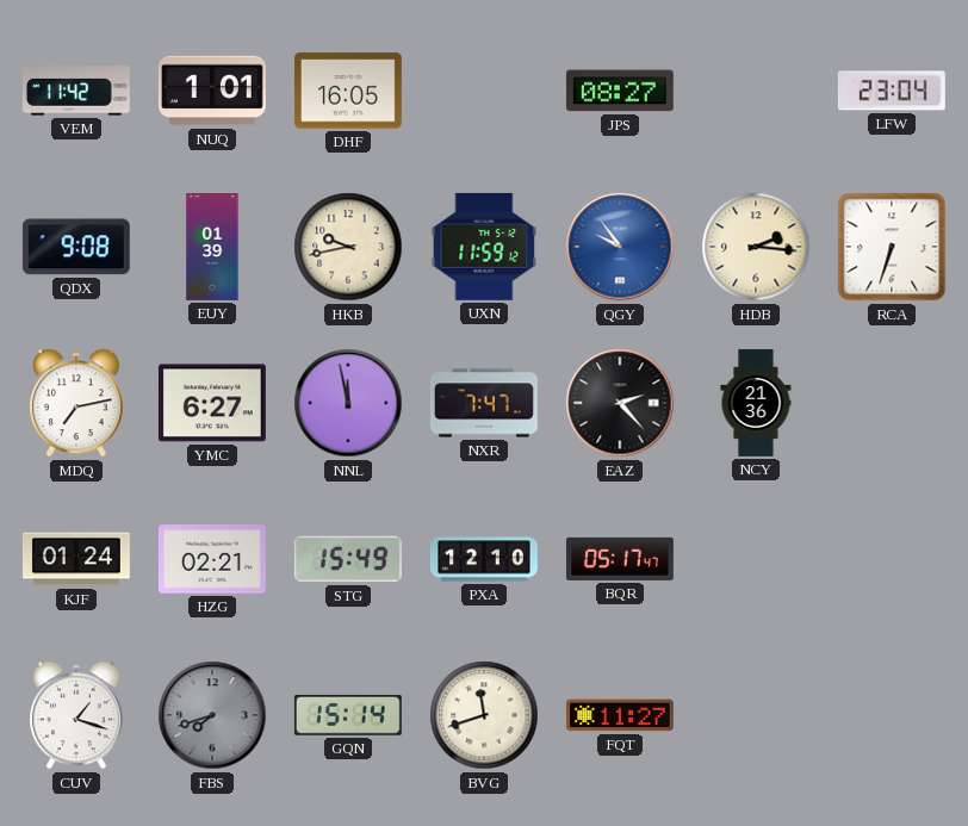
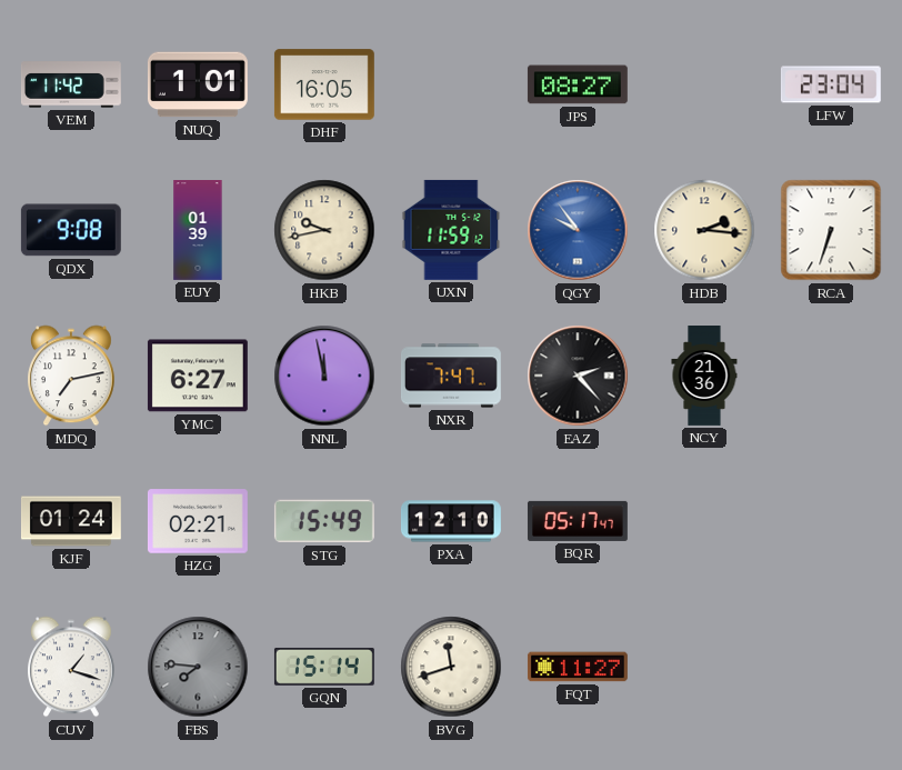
FBS: 7:42 -> 7:46
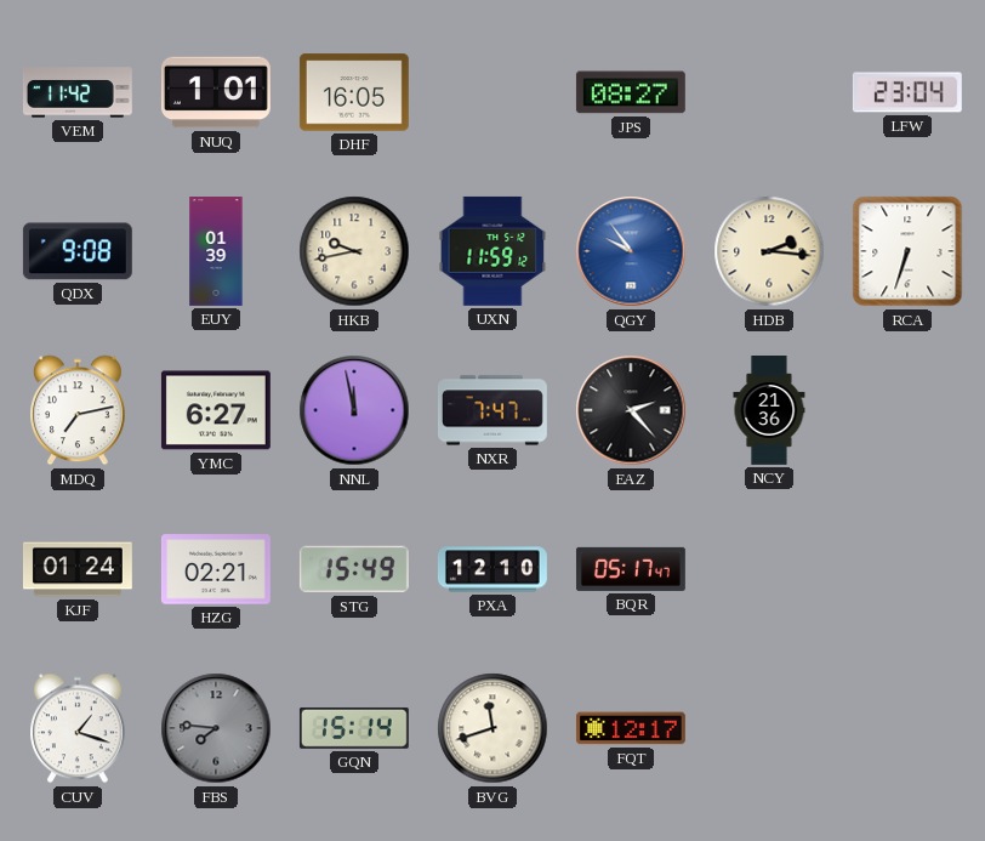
FQT: 11:27 -> 12:17
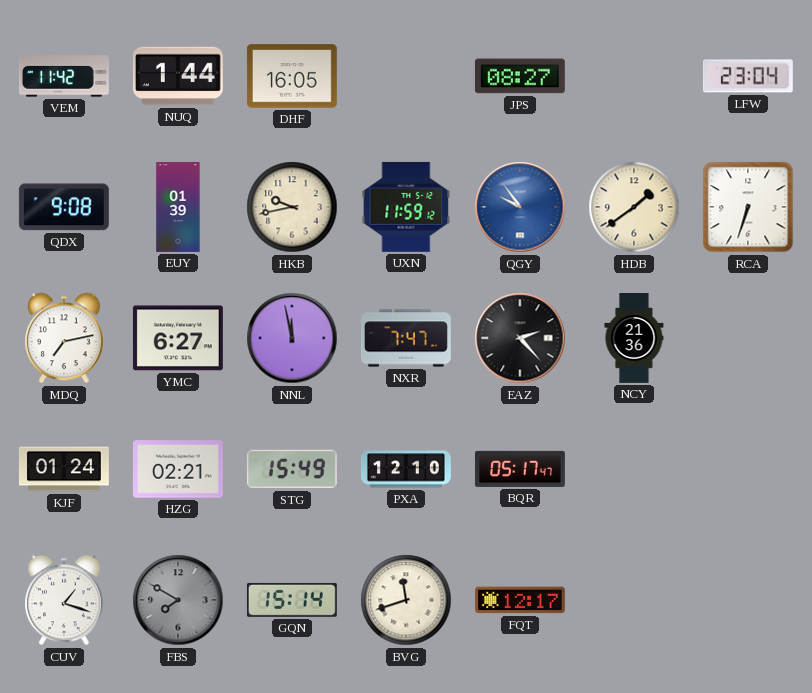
NUQ: 1:01 -> 1:44
HDB: 2:16 -> 1:39
FBS: 7:46 -> 7:50
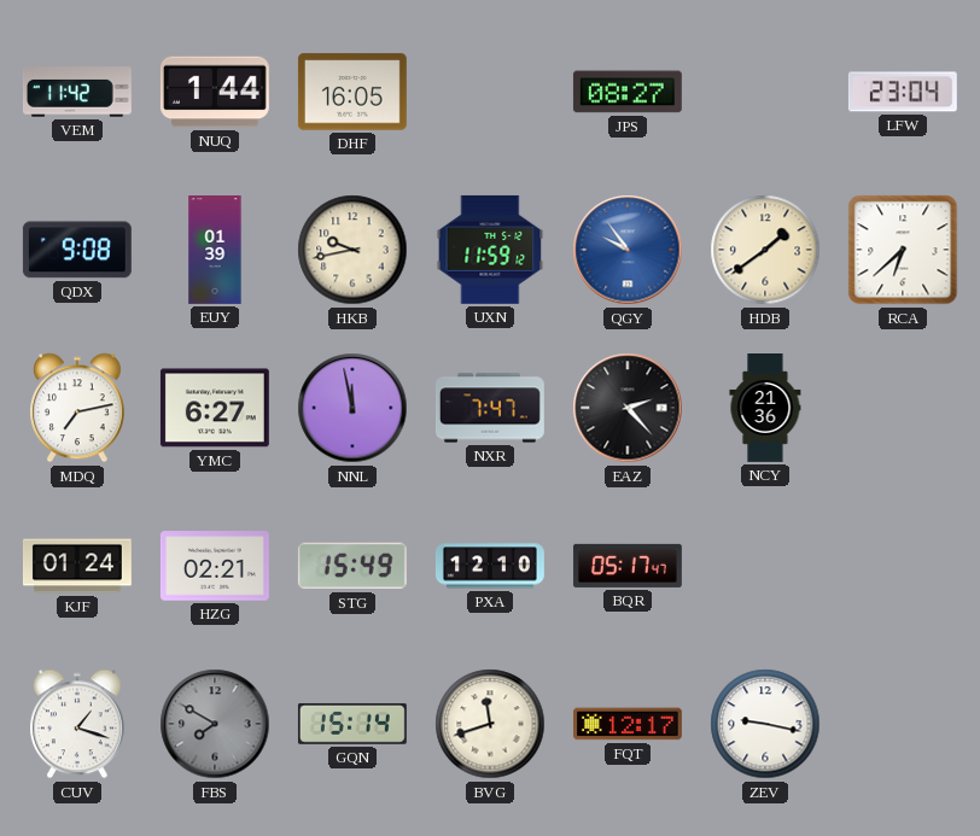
RCA: 6:33 -> 6:38
ZEV: none -> 9:17
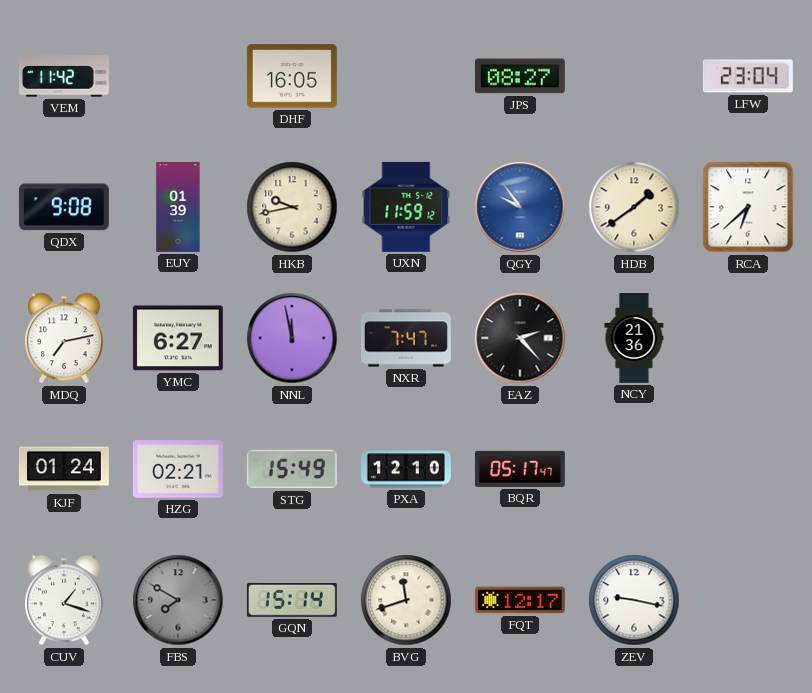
NUQ: 1:44 -> none
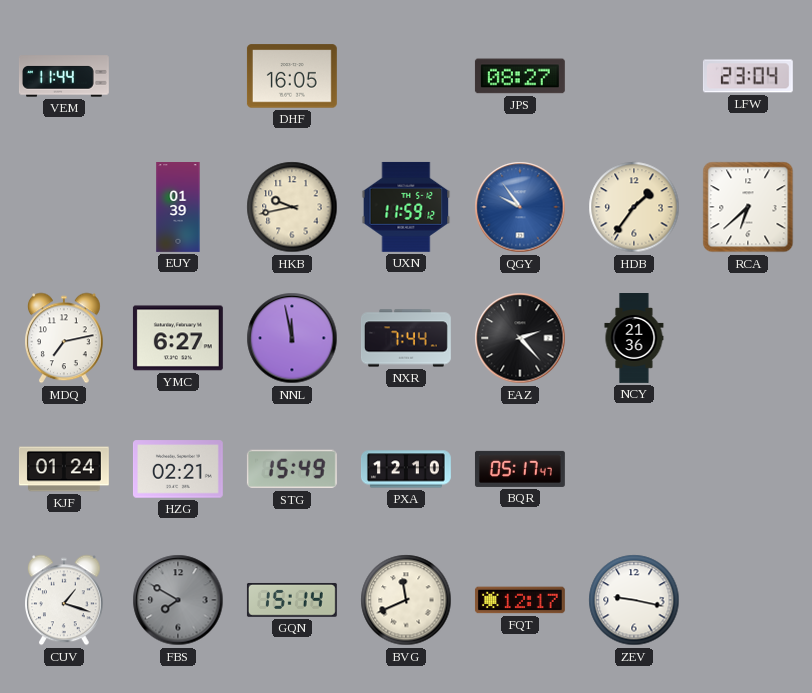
VEM: 11:42 -> 11:44
QDX: 9:08 -> none
HDB: 1:39 -> 1:36
NXR: 7:47 -> 7:44
BVG: 11:42 -> 11:41
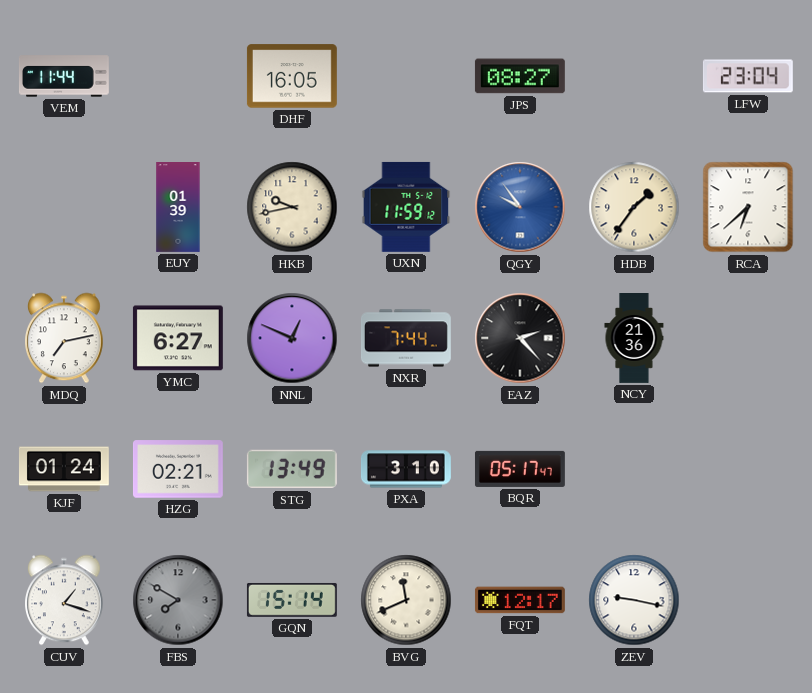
NNL: 11:58 -> 12:49
STG: 15:49 -> 13:49
PXA: 12:10 -> 3:10
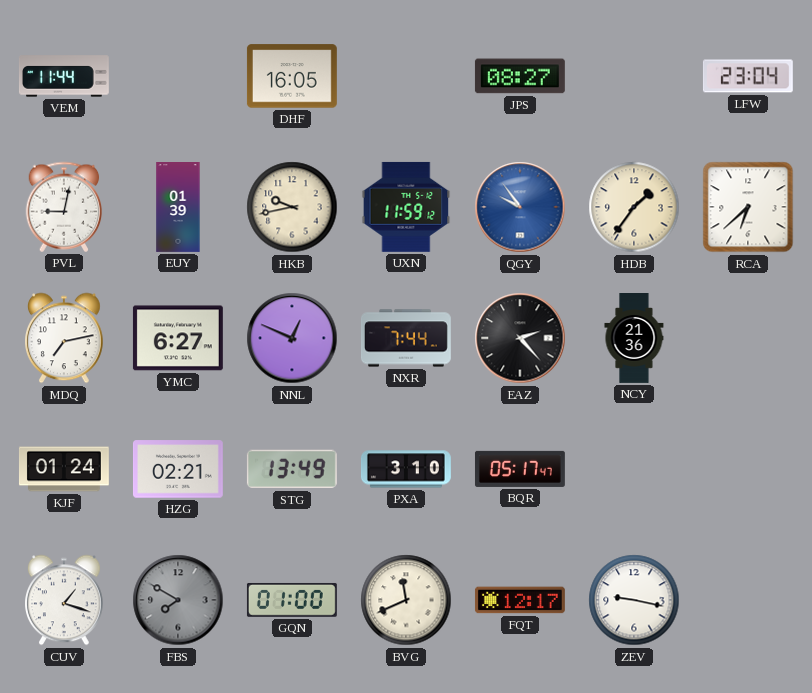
PVL: none -> 9:02
GQN: 15:14 -> 01:00
